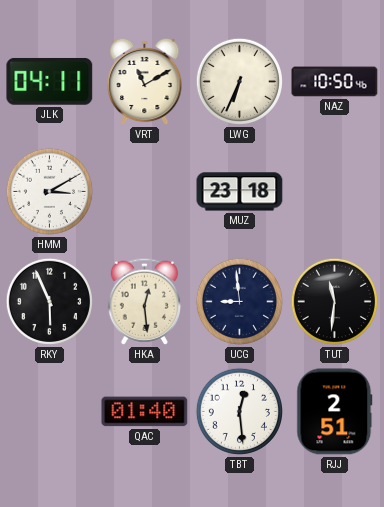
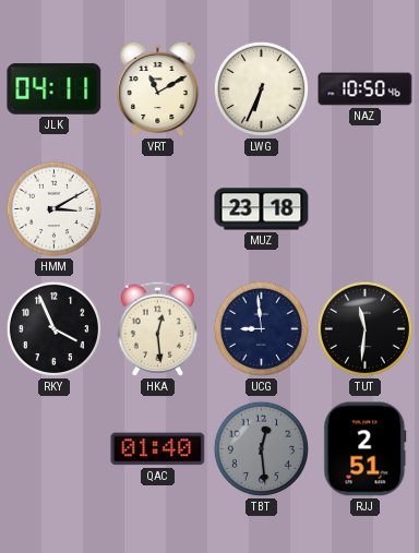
RKY: 5:56 -> 3:56
TBT dial: white -> grey
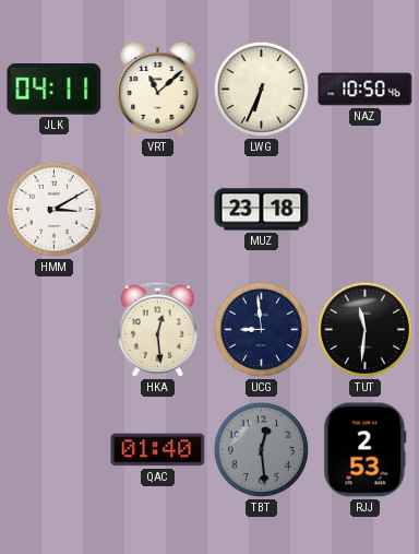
VRT: 11:10 -> 11:08
RKY: 3:56 -> none
RJJ: 2:51 -> 2:53
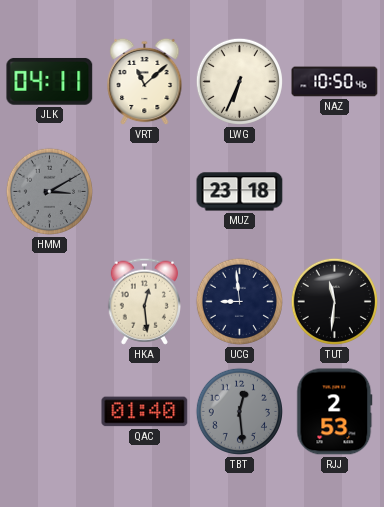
HMM dial: white -> grey
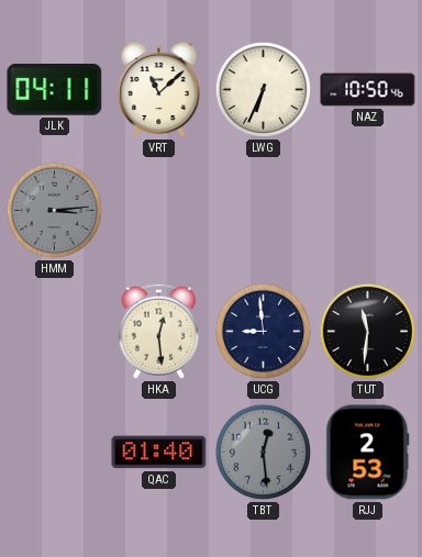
HMM: 3:10 -> 3:14
MUZ: 23:18 -> none
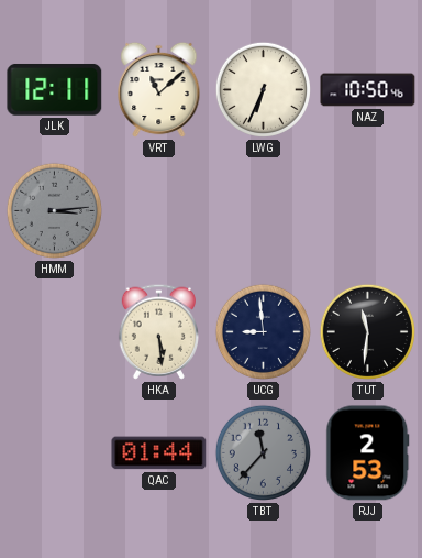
JLK: 04:11 -> 12:11
HKA: 12:29 -> 5:29
QAC: 01:40 -> 01:44
TBT: 12:29 -> 11:37
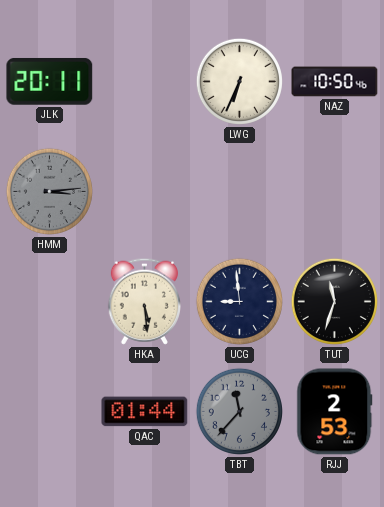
JLK: 12:11 -> 20:11
VRT: 11:08 -> none
TUT: 11:31 -> 11:33
